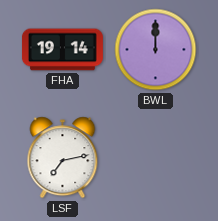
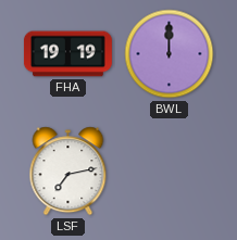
FHA: 19:14 -> 19:19
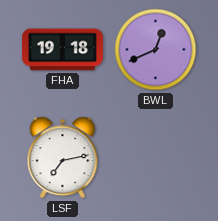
FHA: 19:19 -> 19:18
BWL: 12:00 -> 12:41
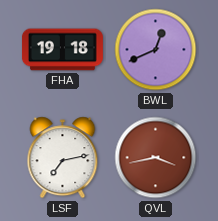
QVL: none -> 3:43
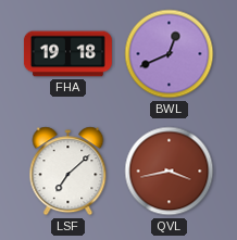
LSF: 7:13 -> 7:08
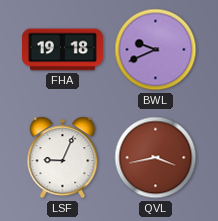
BWL: 12:41 -> 9:41
LSF: 7:08 -> 9:04
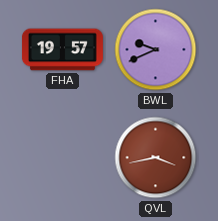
FHA: 19:18 -> 19:57
LSF: 9:04 -> none
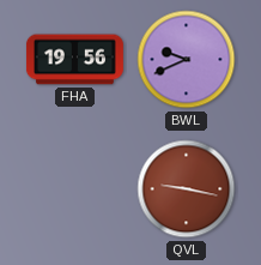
FHA: 19:57 -> 19:56
QVL: 3:43 -> 9:17
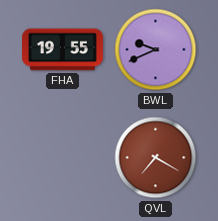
FHA: 19:56 -> 19:55
QVL: 9:17 -> 7:20
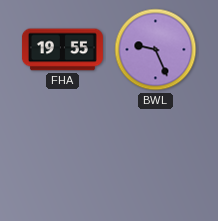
BWL: 9:41 -> 9:26
QVL: 7:20 -> none
